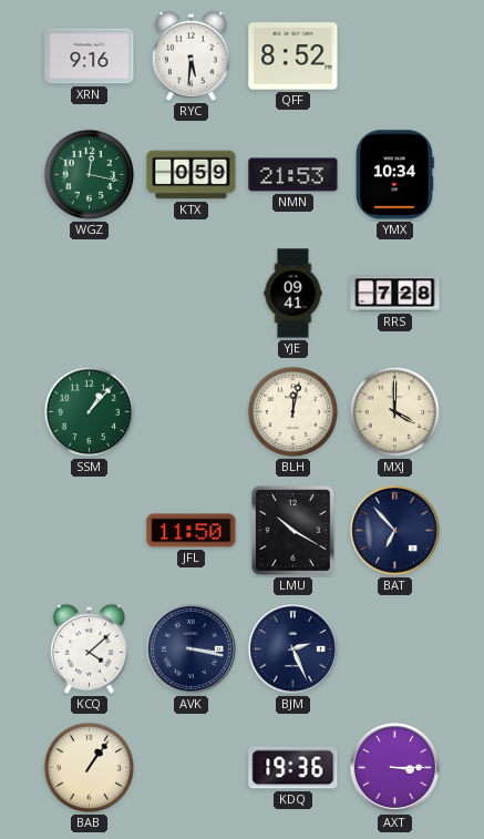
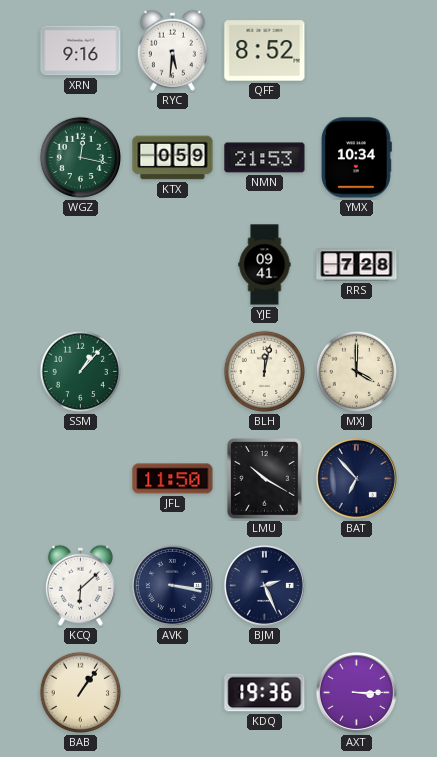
KCQ: 4:08 -> 6:08
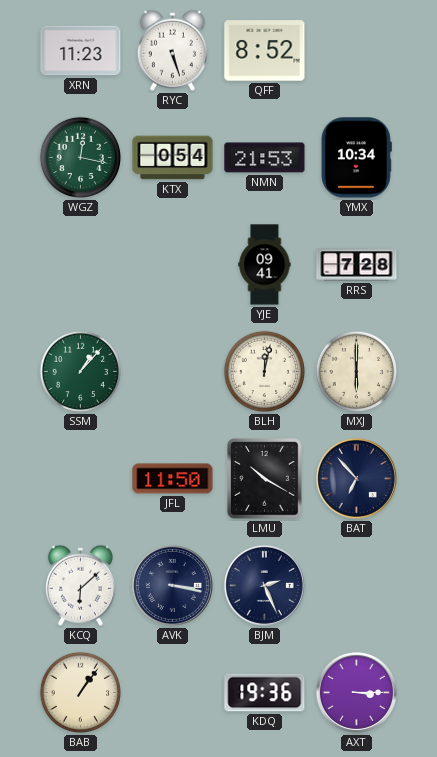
XRN: 9:16 -> 11:23
RYC: 5:31 -> 5:27
KTX: 0:59 -> 0:54
MXJ: 4:00 -> 6:00
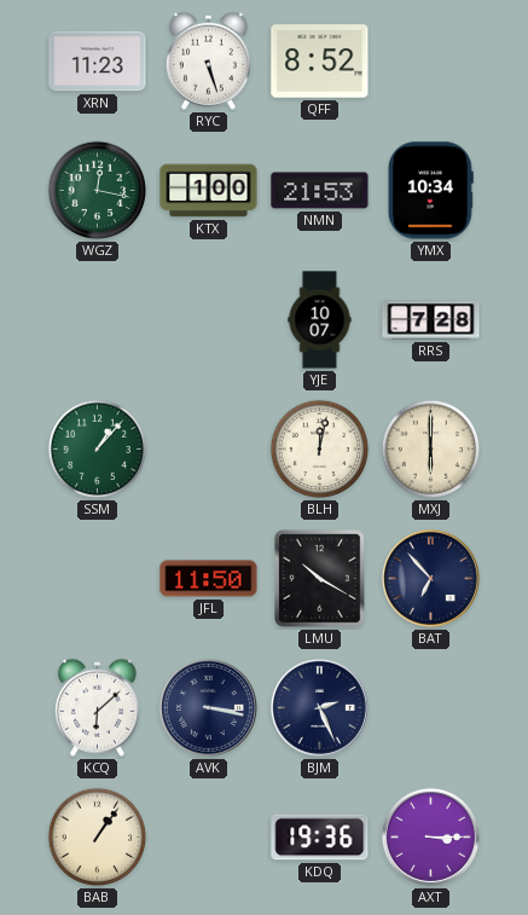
KTX: 0:54 -> 1:00
YJE: 09:41 -> 10:07
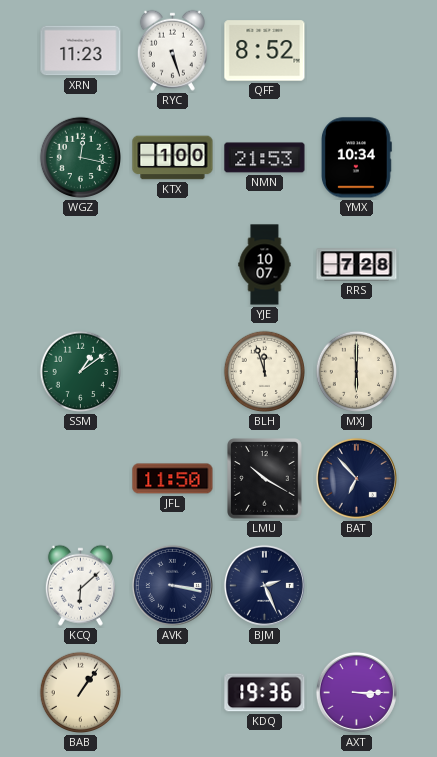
SSM: 1:07 -> 1:09
BLH: 12:02 -> 11:57
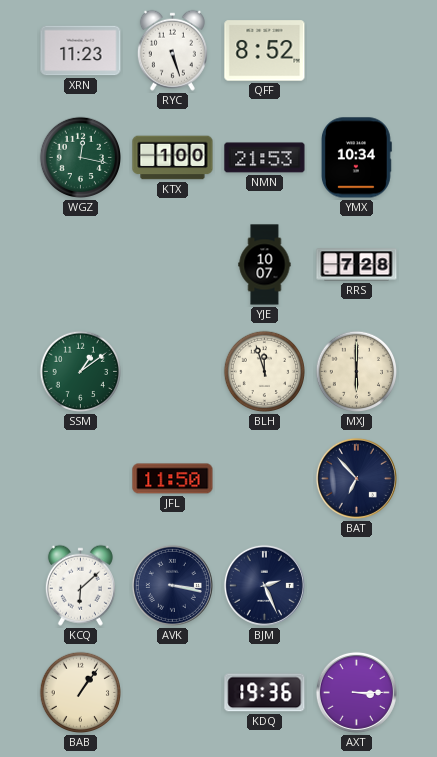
LMU: 10:20 -> none
